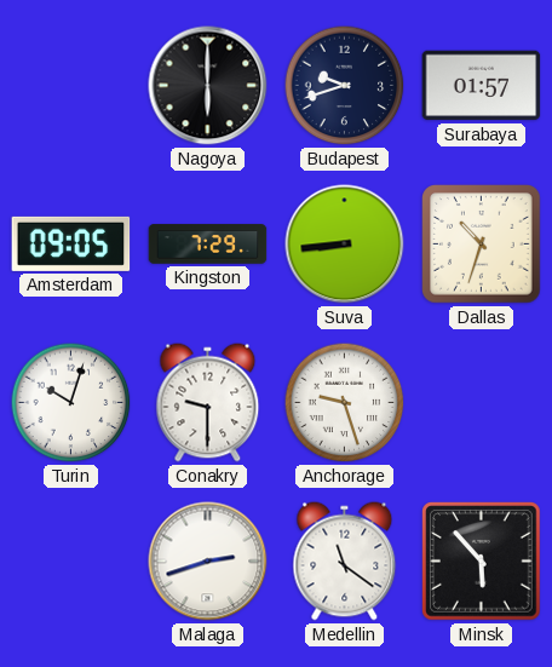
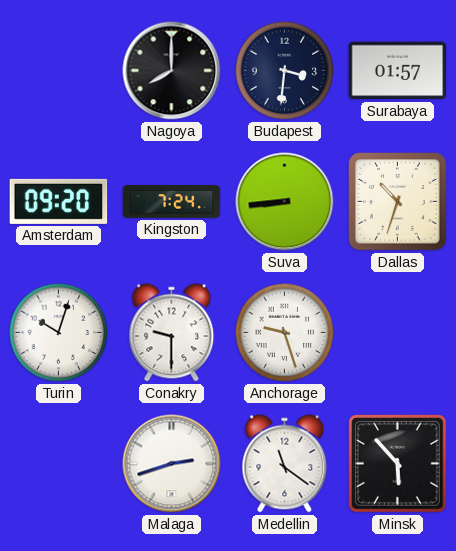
Nagoya: 6:00 -> 8:00
Budapest: 9:42 -> 3:31
Amsterdam: 09:05 -> 09:20
Kingston: 7:29 -> 7:24
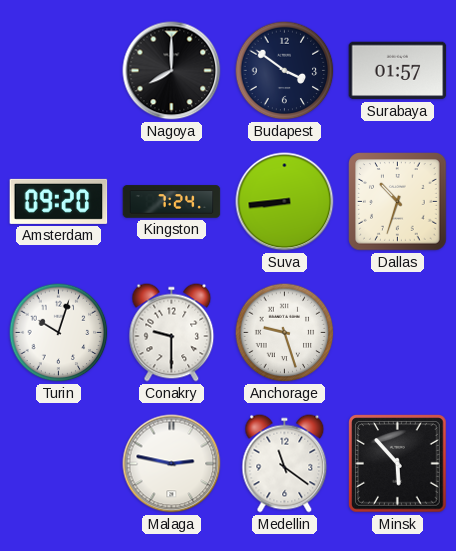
Budapest: 3:31 -> 3:51
Malaga: 2:42 -> 2:47
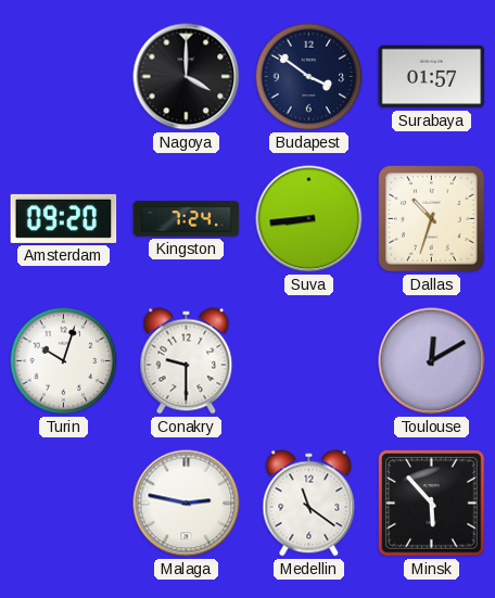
Nagoya: 8:00 -> 4:00
Anchorage: 9:27 -> none
Toulouse: none -> 12:10
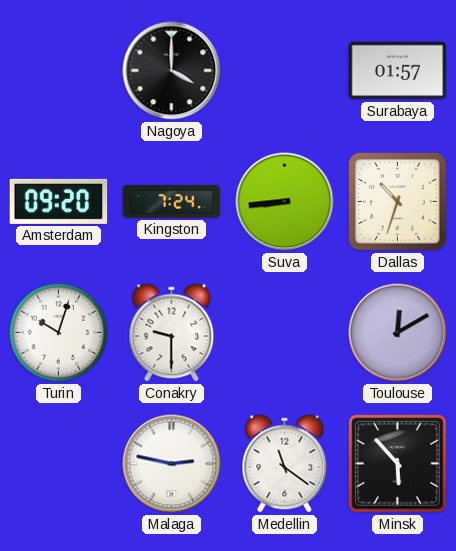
Budapest: 3:51 -> none
